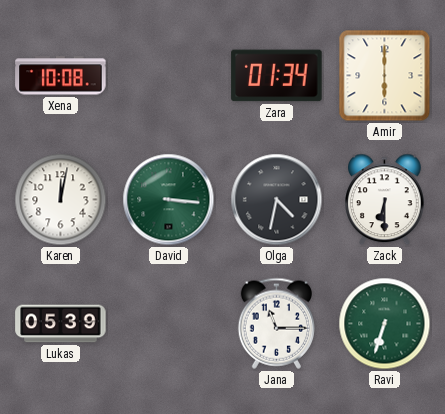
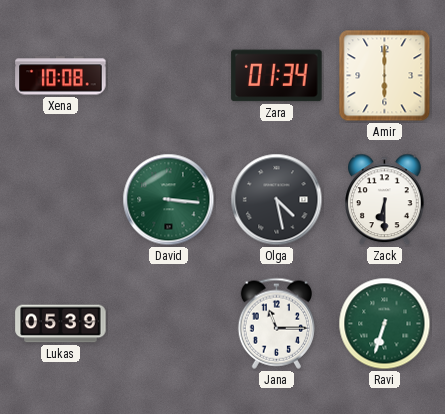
Karen: 12:02 -> none
Olga: 4:32 -> 4:28
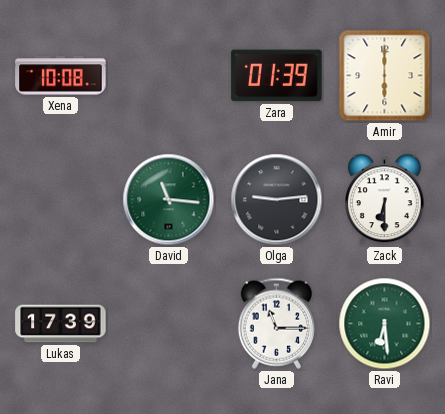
Zara: 01:34 -> 01:39
David: 3:16 -> 11:16
Olga: 4:28 -> 9:14
Lukas: 05:39 -> 17:39
Ravi: 6:33 -> 6:29
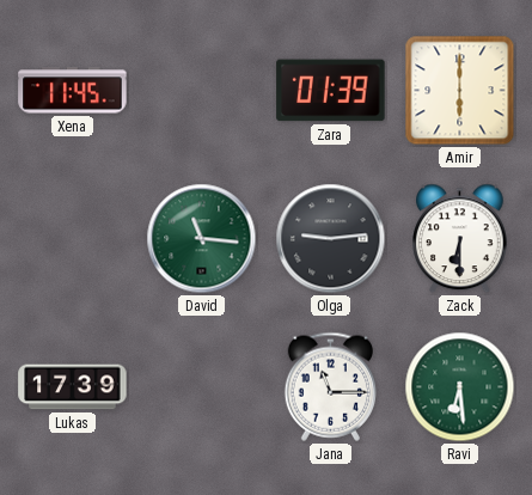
Xena: 10:08 -> 11:45
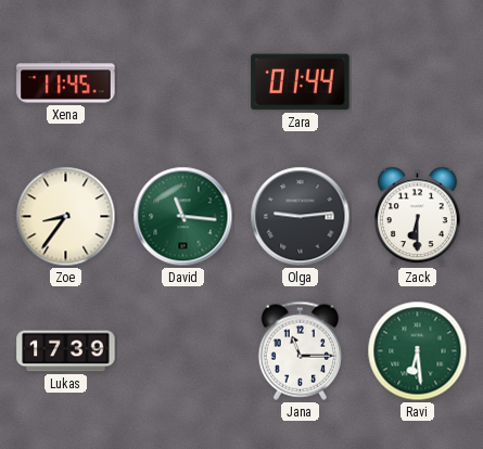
Zara: 01:39 -> 01:44
Amir: 6:00 -> none
Zoe: none -> 8:36
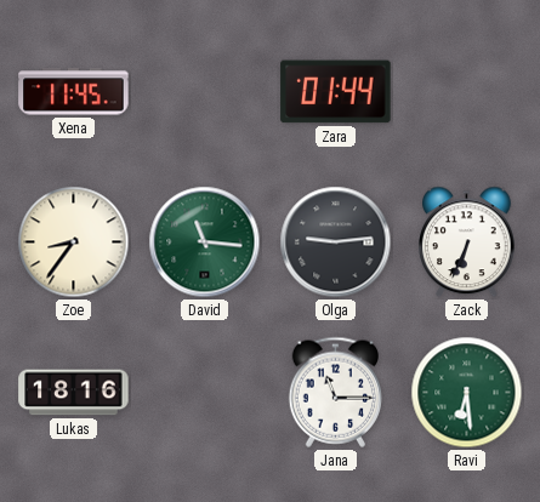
Zack: 6:30 -> 6:34
Lukas: 17:39 -> 18:16
